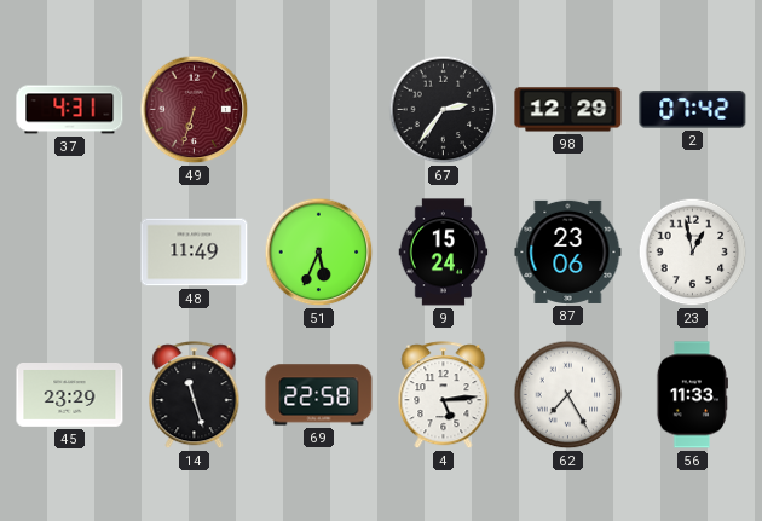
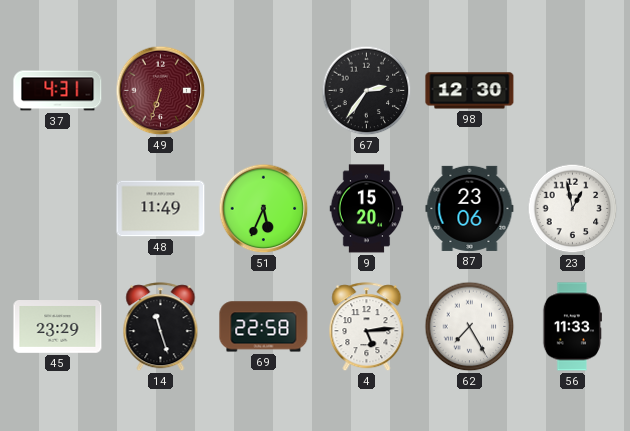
98: 12:29 -> 12:30
2: 07:42 -> none
9: 15:24 -> 15:20
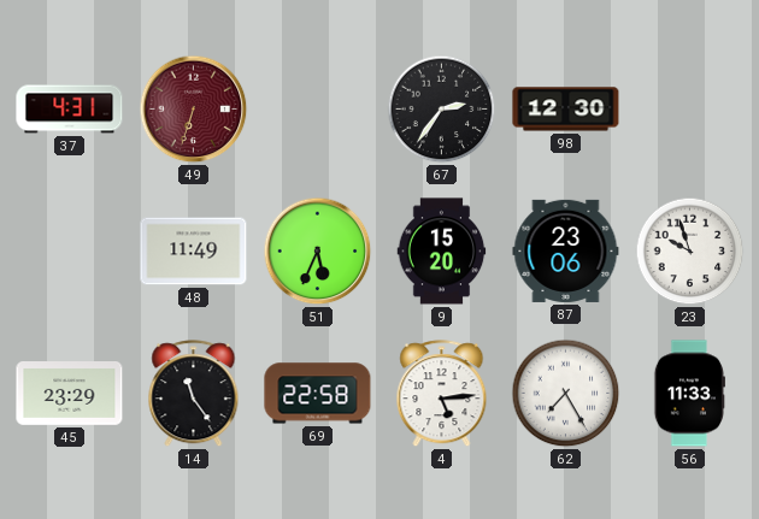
23: 12:58 -> 9:57
14: 11:27 -> 11:24
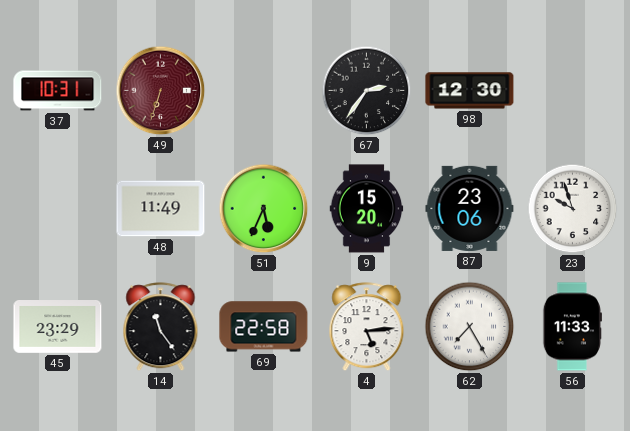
37: 4:31 -> 10:31
